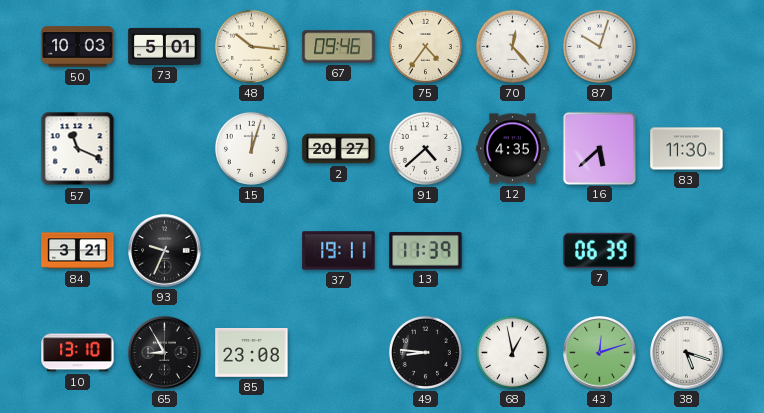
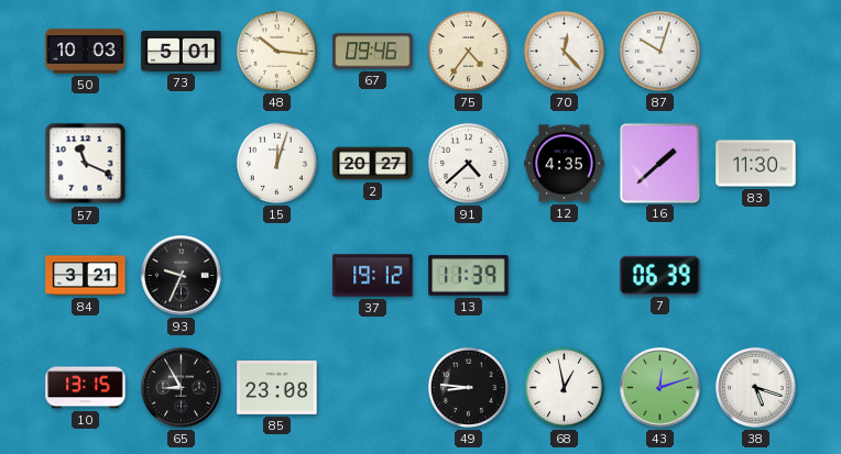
16: 5:38 -> 1:38
37: 19:11 -> 19:12
10: 13:10 -> 13:15
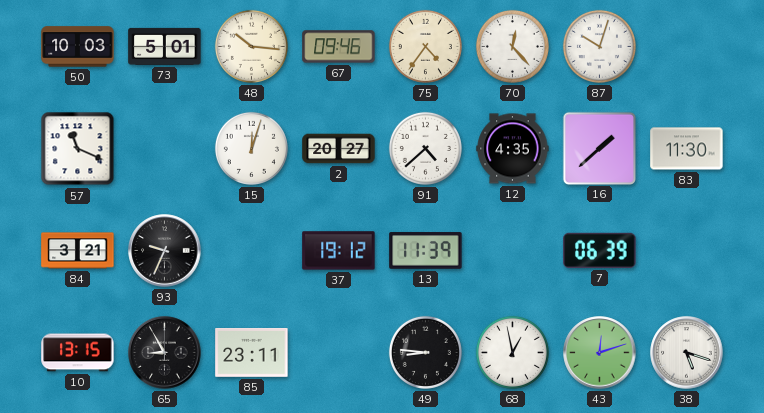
85: 23:08 -> 23:11
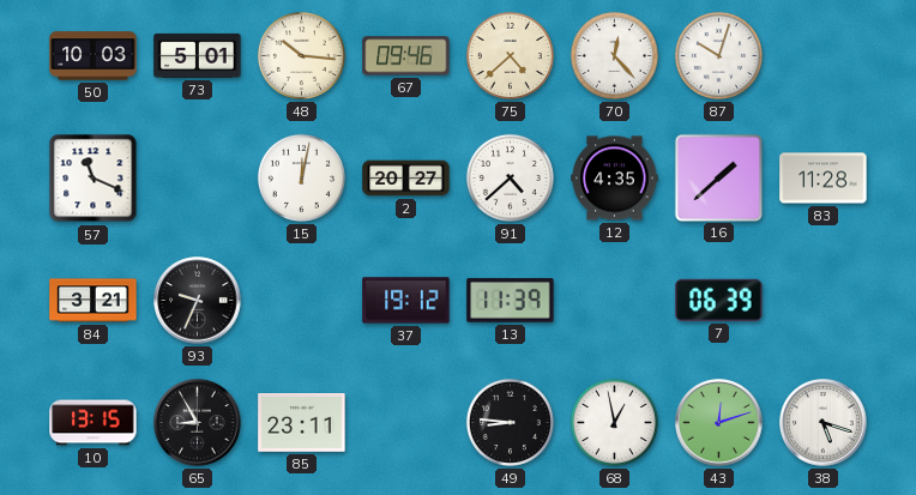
75: 4:36 -> 4:38
15: 12:03 -> 12:02
83: 11:30 -> 11:28
